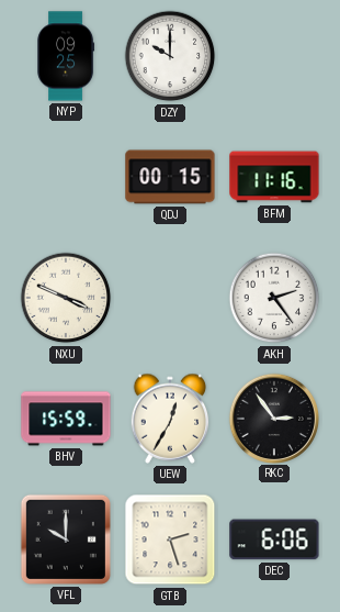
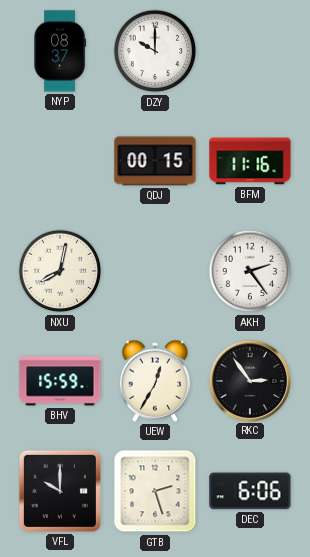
NYP: 09:25 -> 08:37
NXU: 3:49 -> 8:02
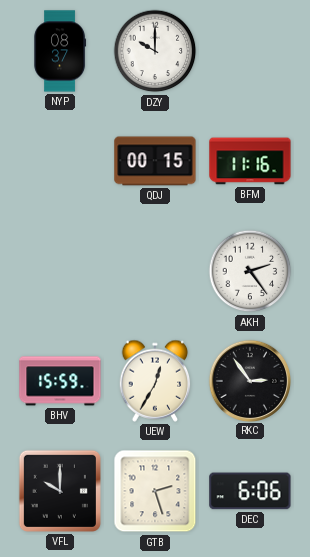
NXU: 8:02 -> none
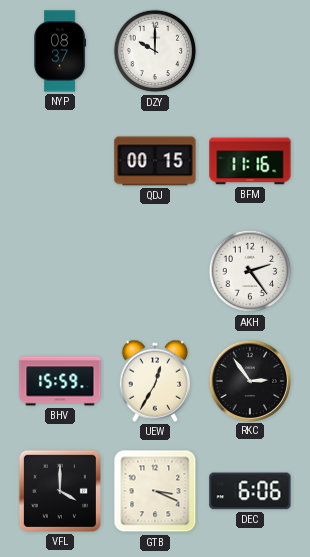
VFL: 10:00 -> 4:00
GTB: 2:27 -> 3:19
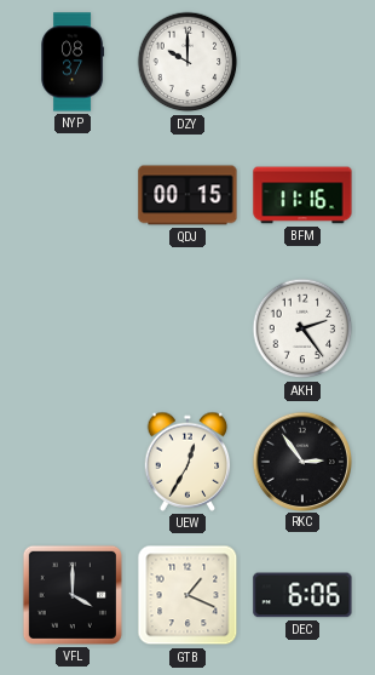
BHV: 15:59 -> none
GTB: 3:19 -> 1:19
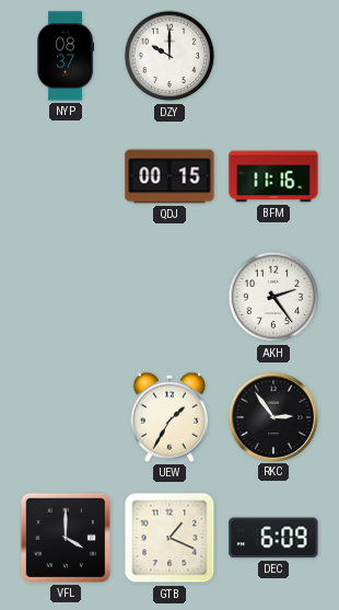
UEW: 12:35 -> 1:35
DEC: 6:06 -> 6:09
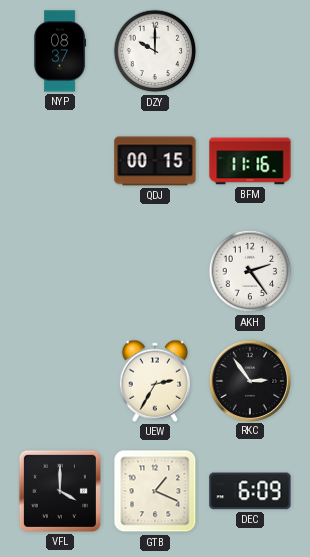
UEW: 1:35 -> 2:35
